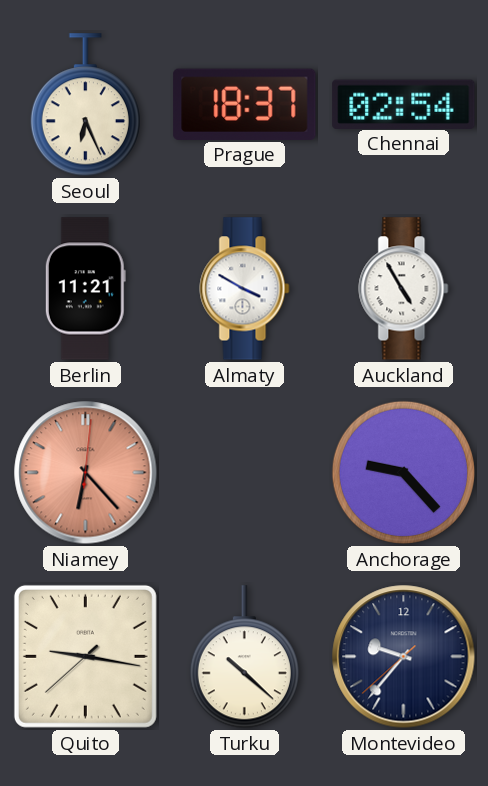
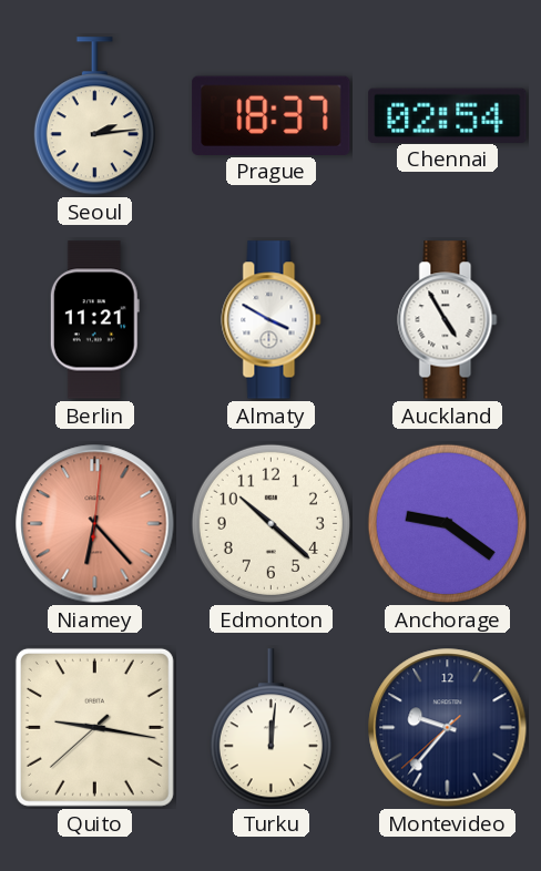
Seoul: 6:26 -> 2:14
Edmonton: none -> 10:22
Anchorage: 9:23 -> 9:21
Turku: 10:22 -> 12:01
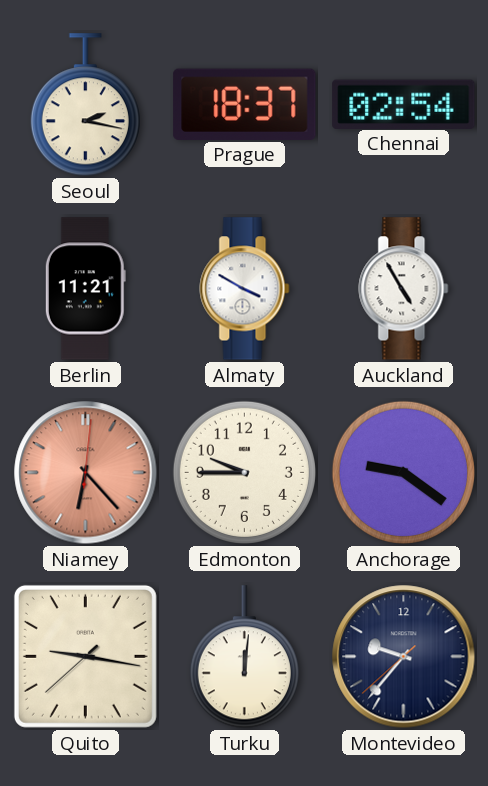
Seoul: 2:14 -> 2:17
Edmonton: 10:22 -> 9:45
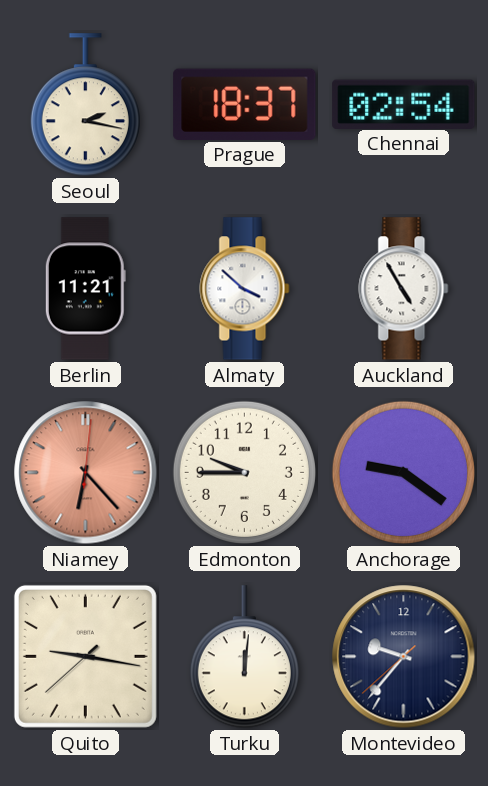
Almaty: 3:50 -> 3:52
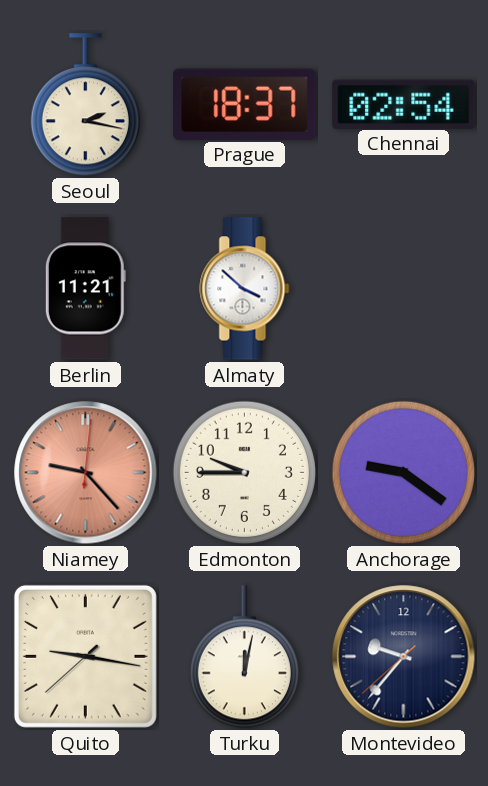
Auckland: 4:55 -> none
Niamey: 6:23 -> 9:23
Turku: 12:01 -> 12:02
